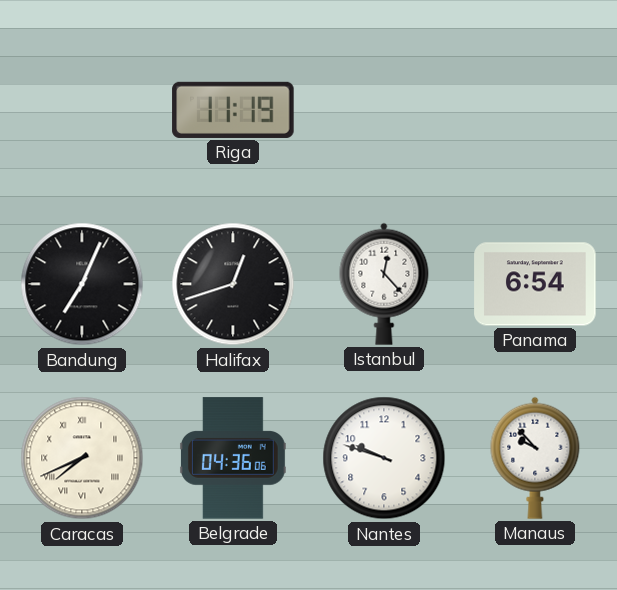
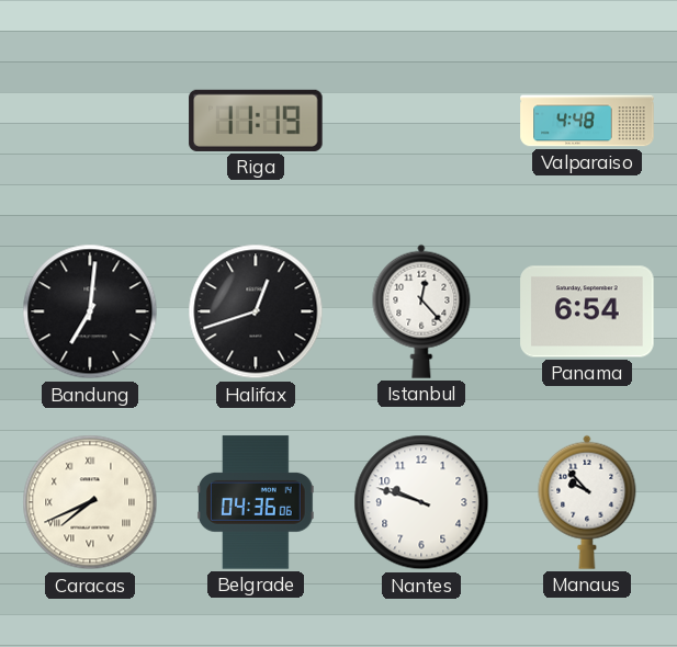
Valparaiso: none -> 4:48
Bandung: 7:04 -> 7:01
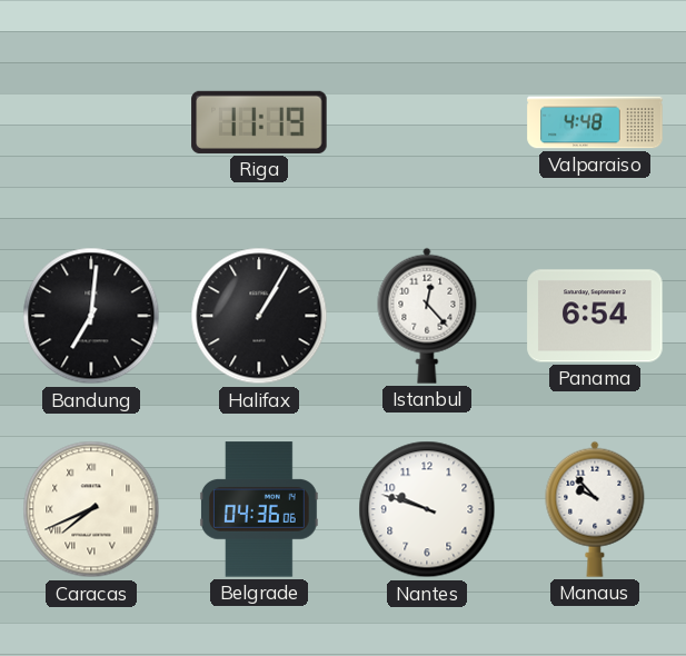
Halifax: 12:42 -> 1:05
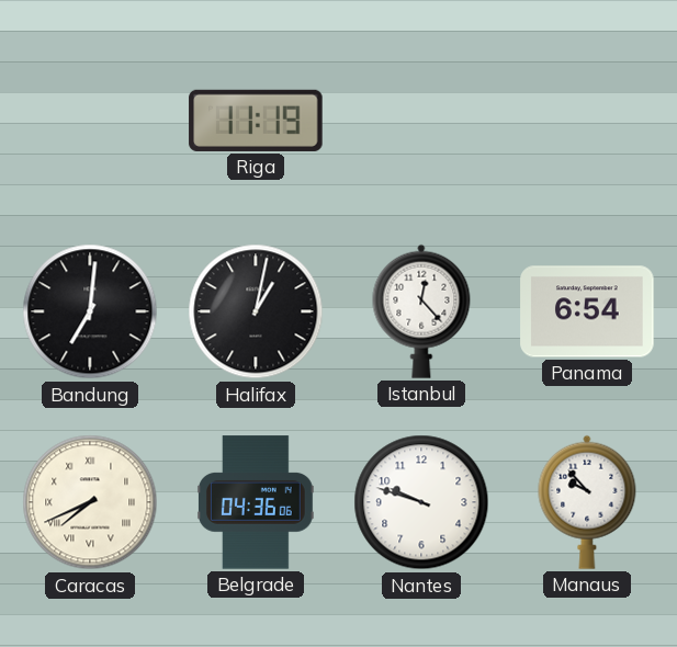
Valparaiso: 4:48 -> none
Halifax: 1:05 -> 1:02
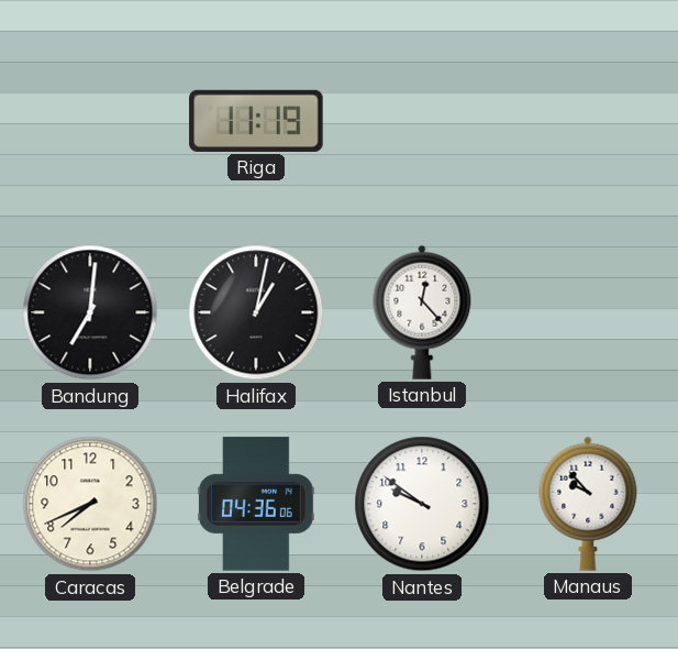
Panama: 6:54 -> none
Caracas numerals: Roman -> Arabic
Nantes: 9:48 -> 9:51
